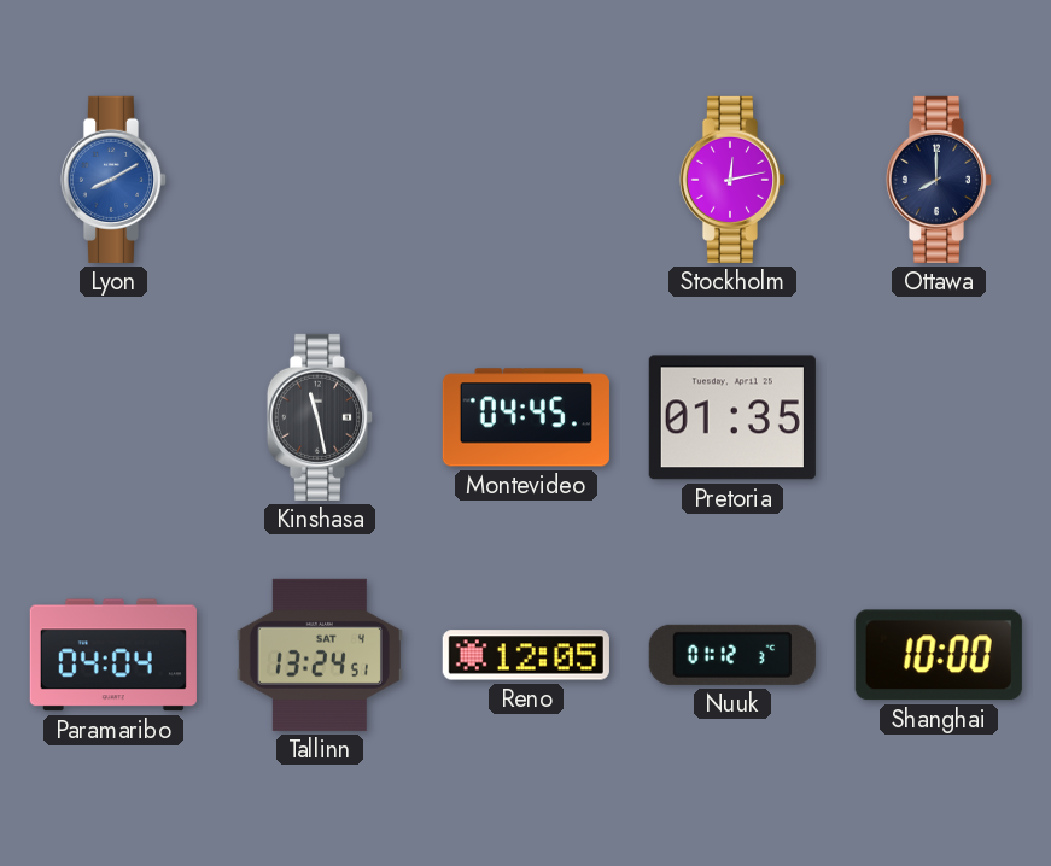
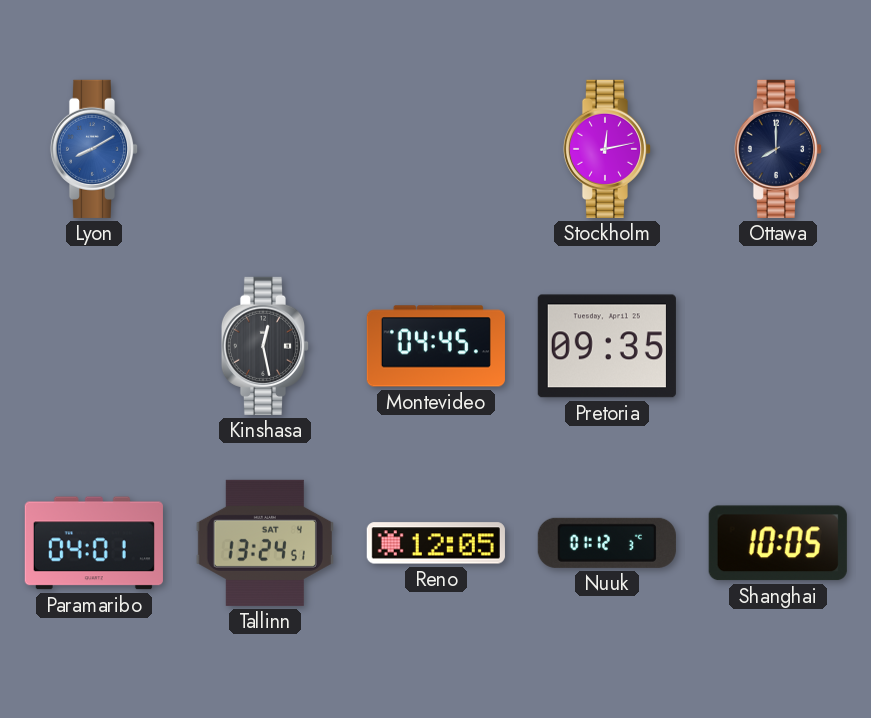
Kinshasa: 11:28 -> 12:28
Pretoria: 01:35 -> 09:35
Paramaribo: 04:04 -> 04:01
Shanghai: 10:00 -> 10:05
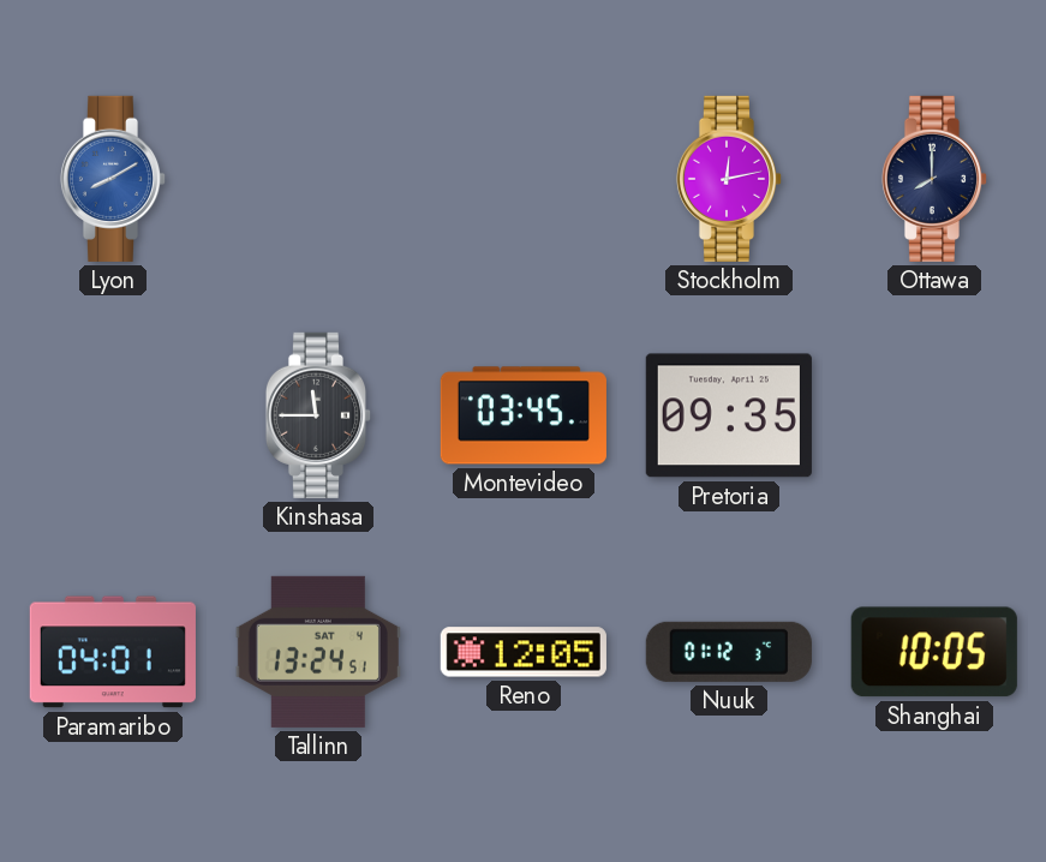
Kinshasa: 12:28 -> 11:45
Montevideo: 04:45 -> 03:45
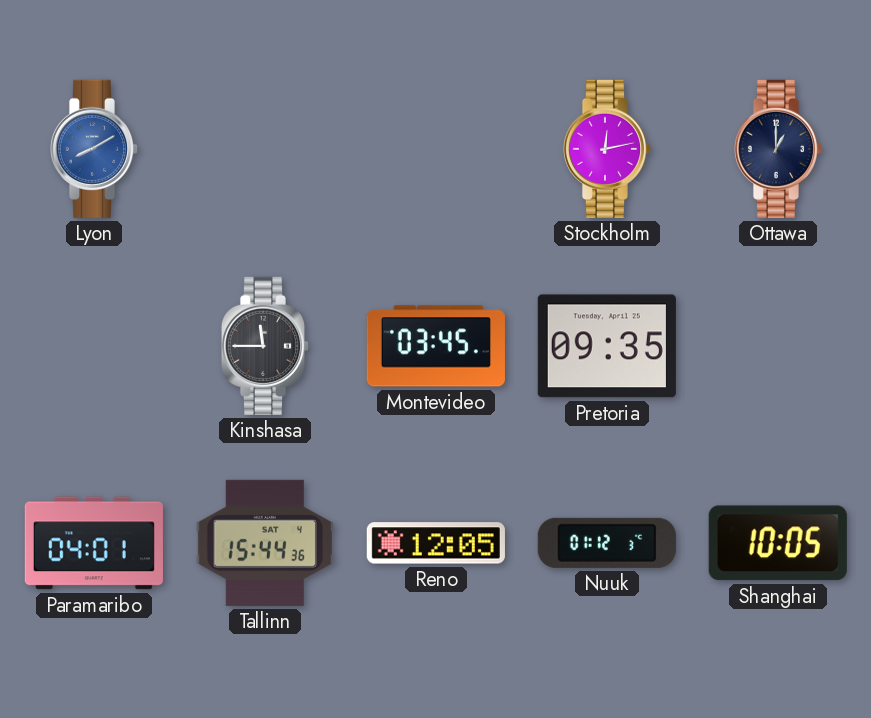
Ottawa: 8:00 -> 1:00
Tallinn: 13:24 -> 15:44
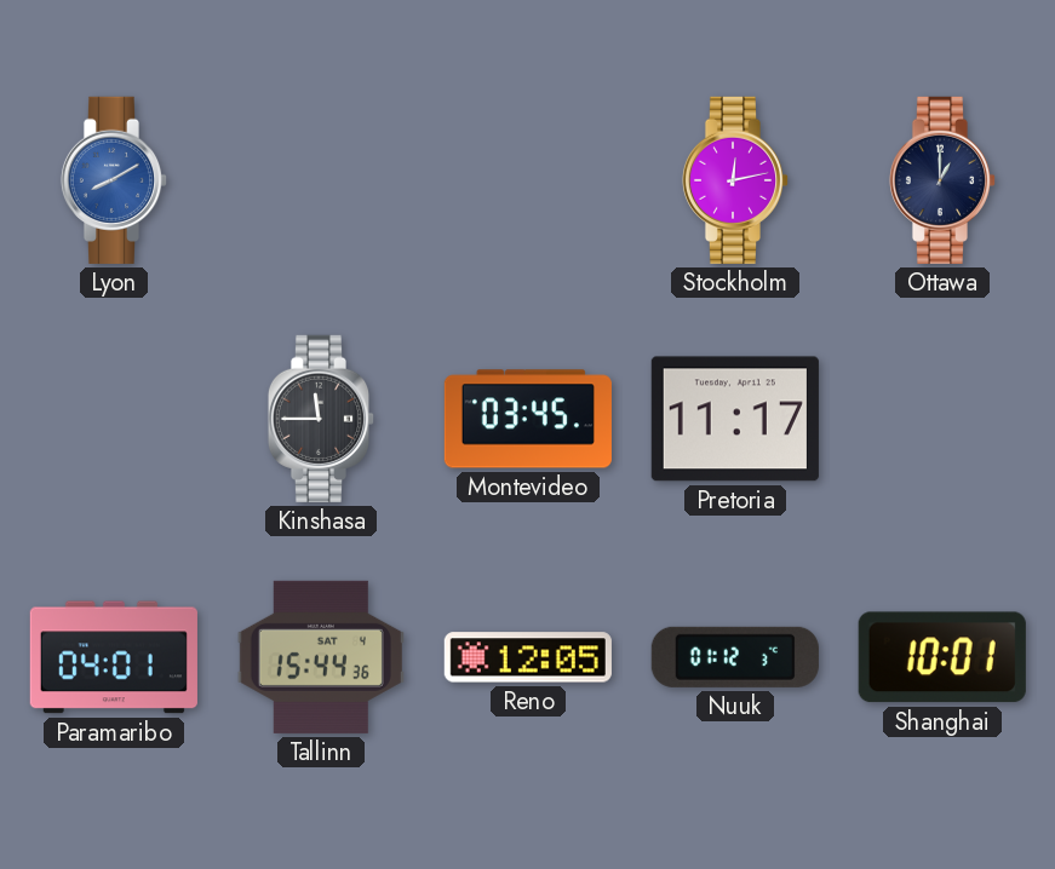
Pretoria: 09:35 -> 11:17
Shanghai: 10:05 -> 10:01
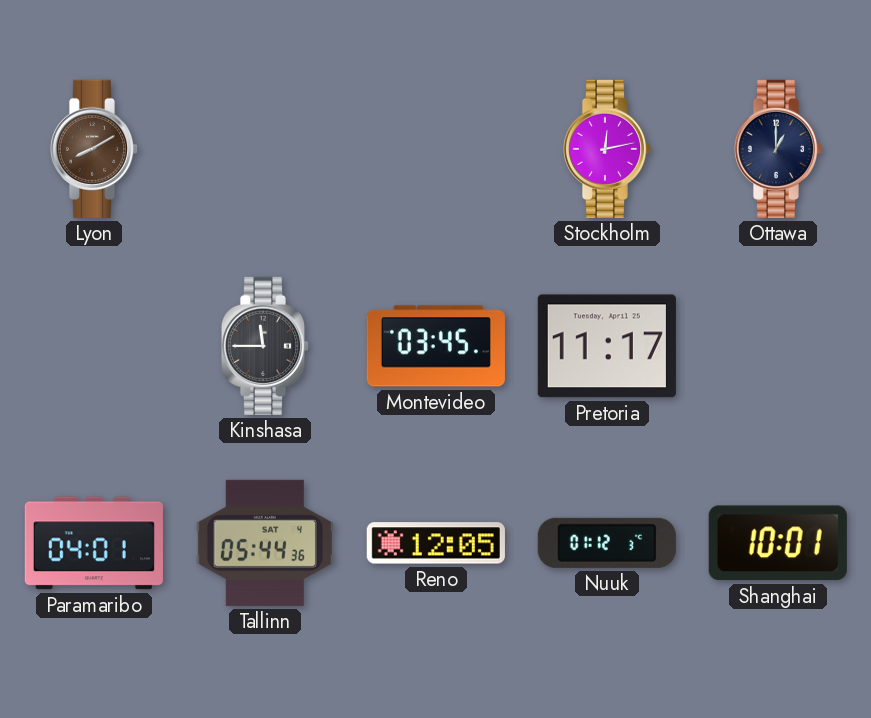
Lyon dial: blue -> brown
Tallinn: 15:44 -> 05:44
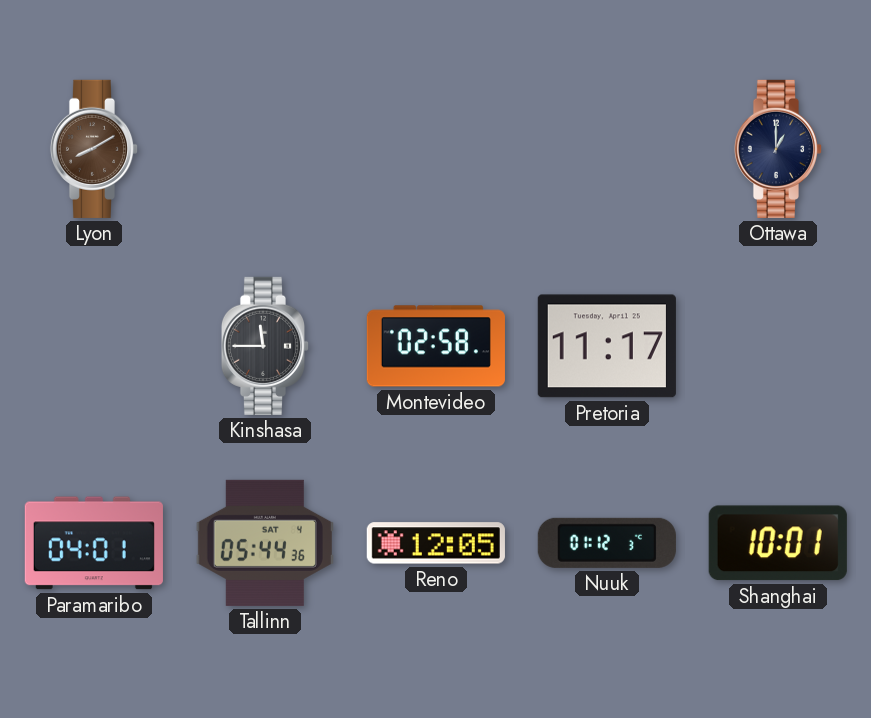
Stockholm: 12:13 -> none
Montevideo: 03:45 -> 02:58
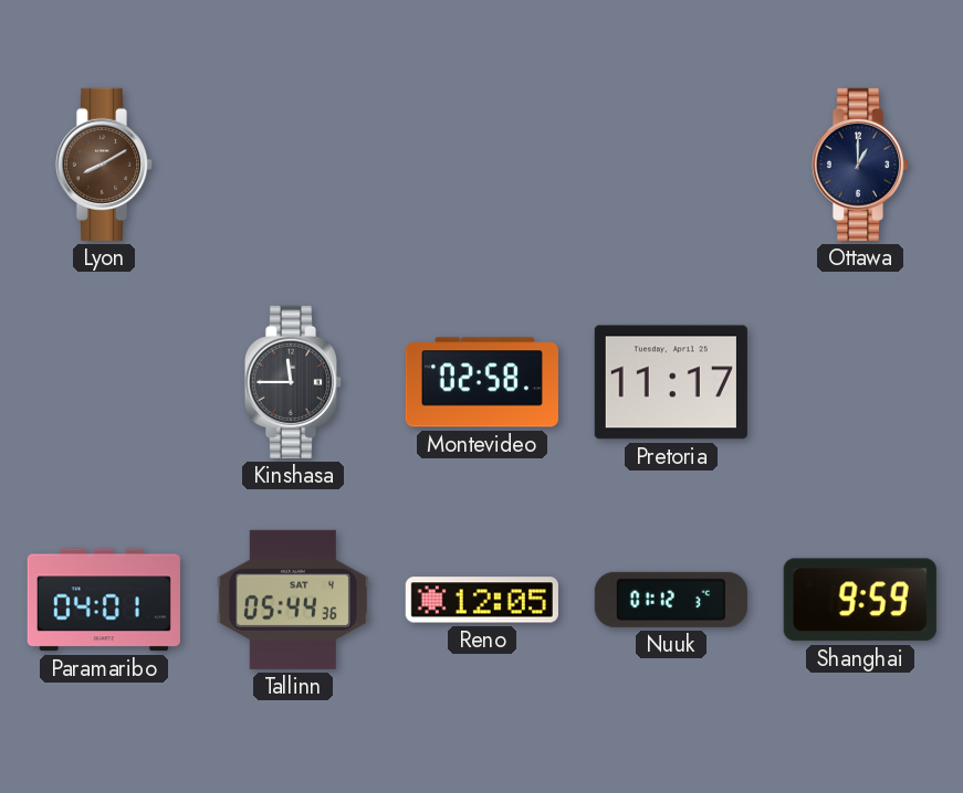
Shanghai: 10:01 -> 9:59
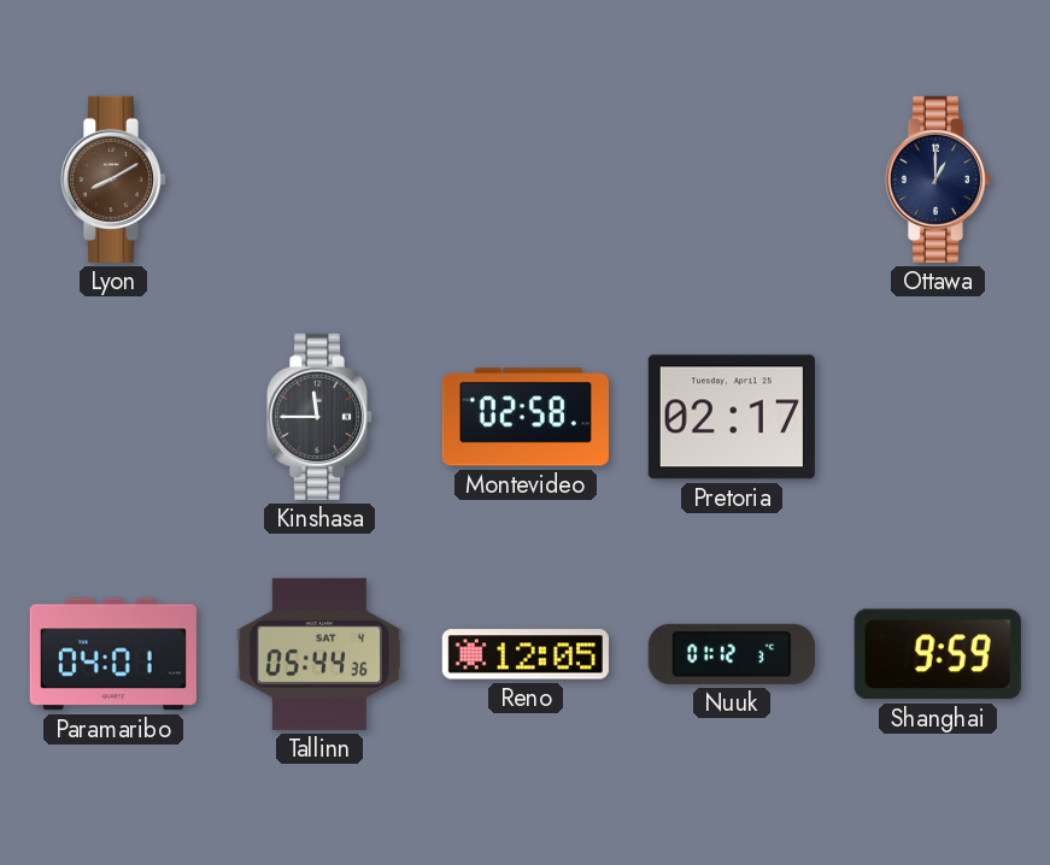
Pretoria: 11:17 -> 02:17
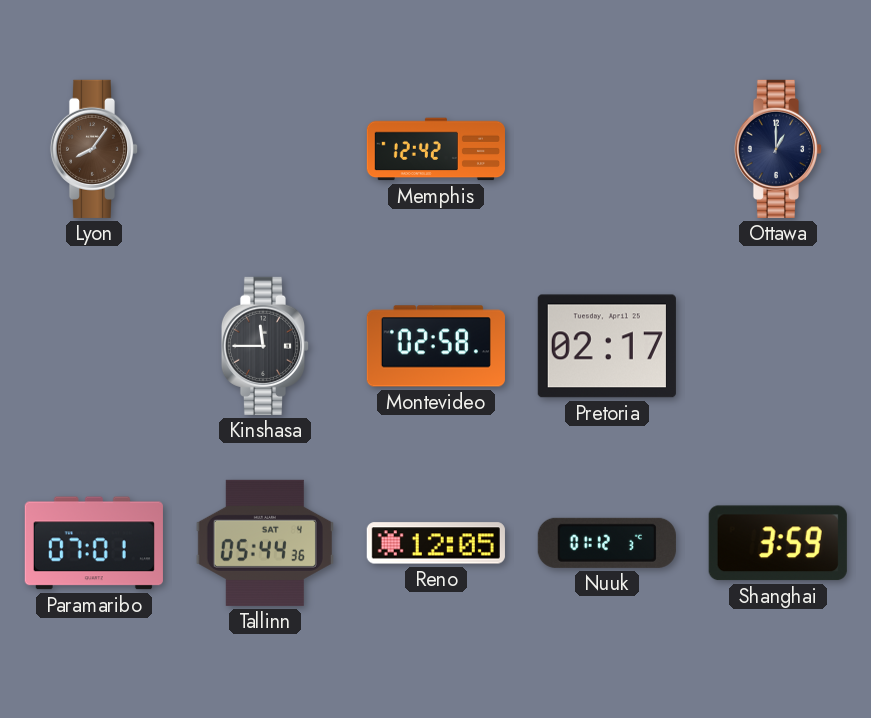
Lyon: 8:10 -> 8:06
Memphis: none -> 12:42
Paramaribo: 04:01 -> 07:01
Shanghai: 9:59 -> 3:59
